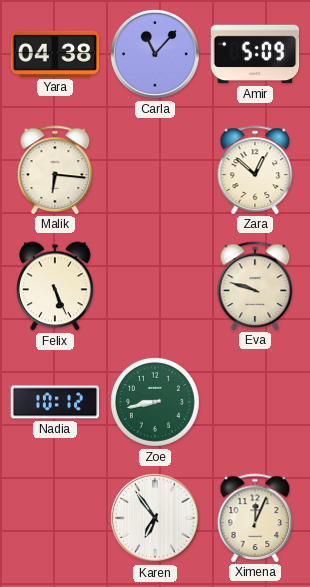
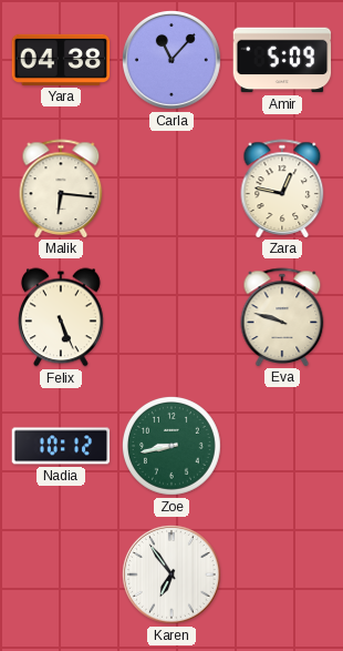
Zara: 12:52 -> 12:47
Ximena: 12:04 -> none
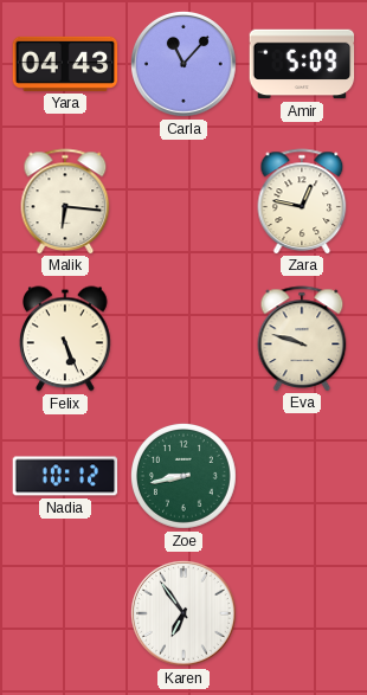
Yara: 04:38 -> 04:43
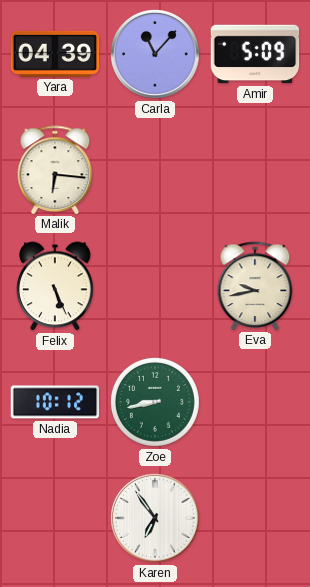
Yara: 04:43 -> 04:39
Zara: 12:47 -> none
Eva: 9:48 -> 9:43
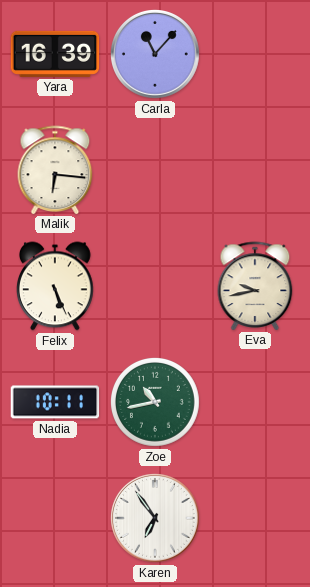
Yara: 04:39 -> 16:39
Amir: 5:09 -> none
Nadia: 10:12 -> 10:11
Zoe: 8:43 -> 10:43
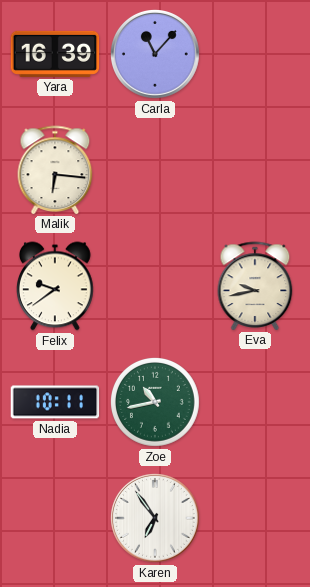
Felix: 5:26 -> 9:39
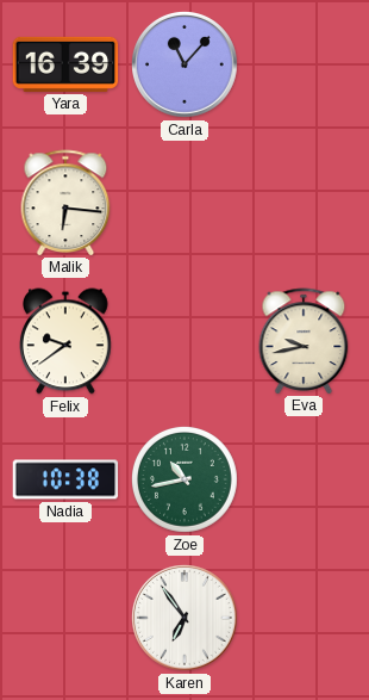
Nadia: 10:11 -> 10:38
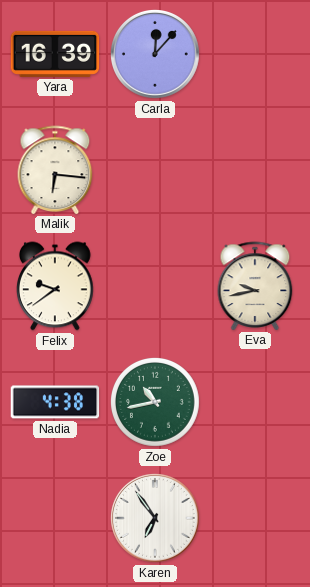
Carla: 11:07 -> 12:07
Nadia: 10:38 -> 4:38
